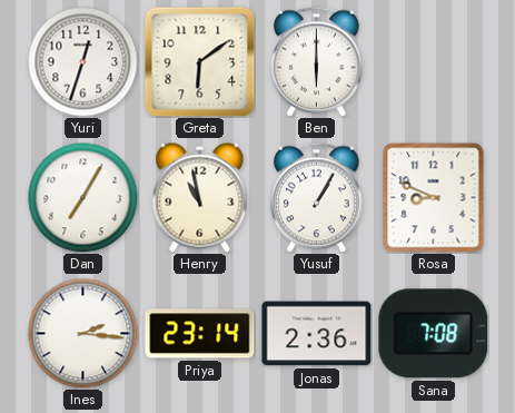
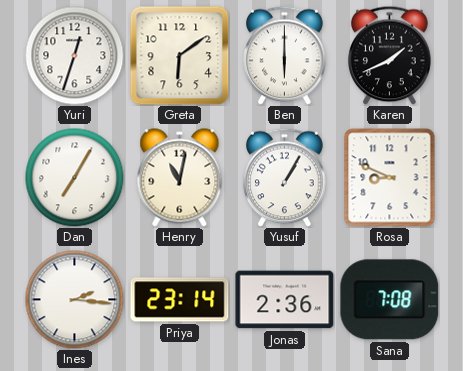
Karen: none -> 1:41
Henry: 10:58 -> 11:02
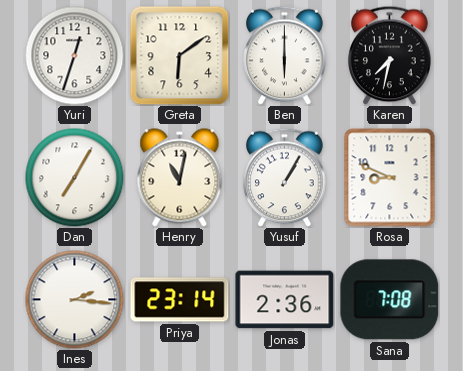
Karen: 1:41 -> 7:32
